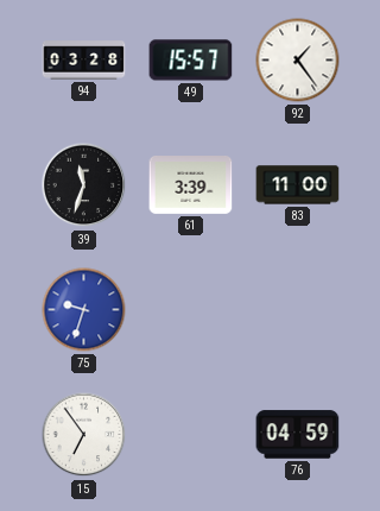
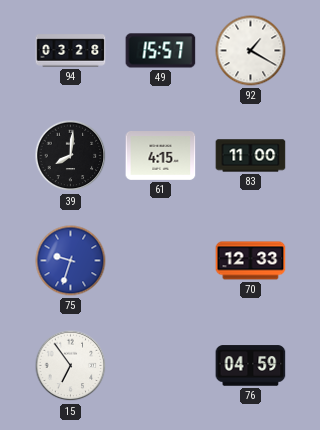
92: 1:24 -> 1:20
39: 11:33 -> 8:01
61: 3:39 -> 4:15
70: none -> 12:33
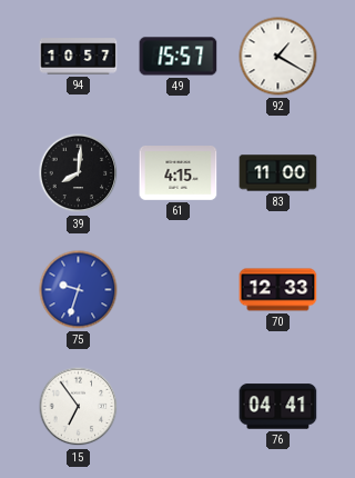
94: 03:28 -> 10:57
76: 04:59 -> 04:41
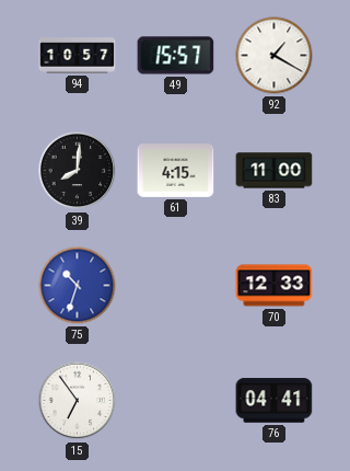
75: 9:33 -> 10:33
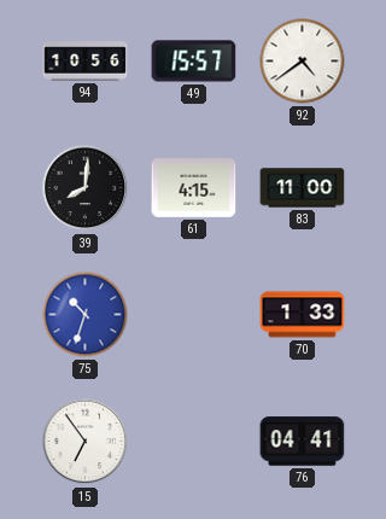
94: 10:57 -> 10:56
92: 1:20 -> 4:39
70: 12:33 -> 1:33
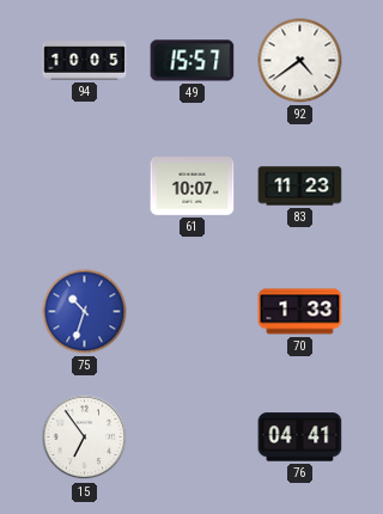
94: 10:56 -> 10:05
39: 8:01 -> none
61: 4:15 -> 10:07
83: 11:00 -> 11:23
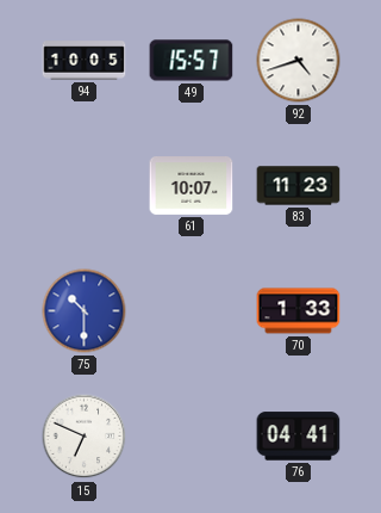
92: 4:39 -> 4:42
75: 10:33 -> 10:30
15: 6:54 -> 6:49
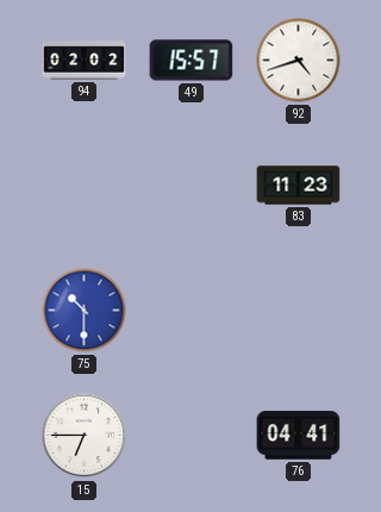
94: 10:05 -> 02:02
61: 10:07 -> none
70: 1:33 -> none
15: 6:49 -> 6:45
